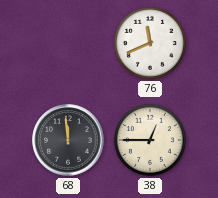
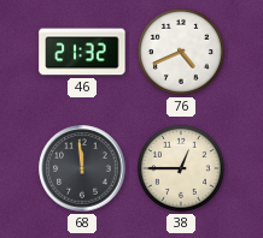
46: none -> 21:32
76: 11:41 -> 4:41
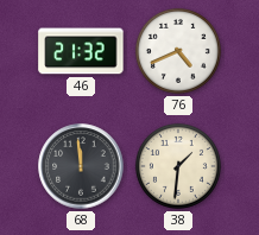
38: 12:45 -> 1:31
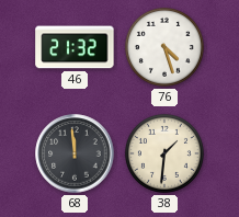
76: 4:41 -> 4:27
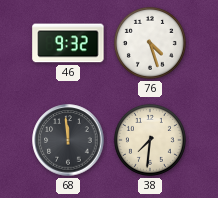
46: 21:32 -> 9:32
38: 1:31 -> 7:31
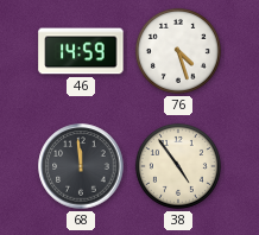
46: 9:32 -> 14:59
38: 7:31 -> 4:54
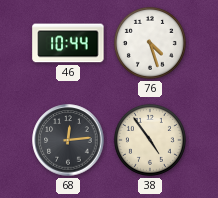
46: 14:59 -> 10:44
68: 11:59 -> 12:14
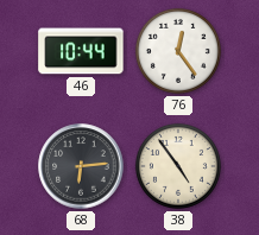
76: 4:27 -> 12:24
68: 12:14 -> 6:14
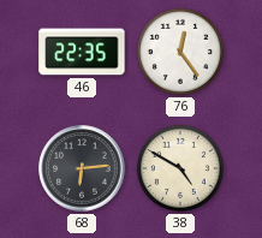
46: 10:44 -> 22:35
38: 4:54 -> 4:50
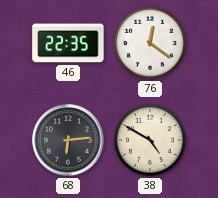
76: 12:24 -> 12:21
